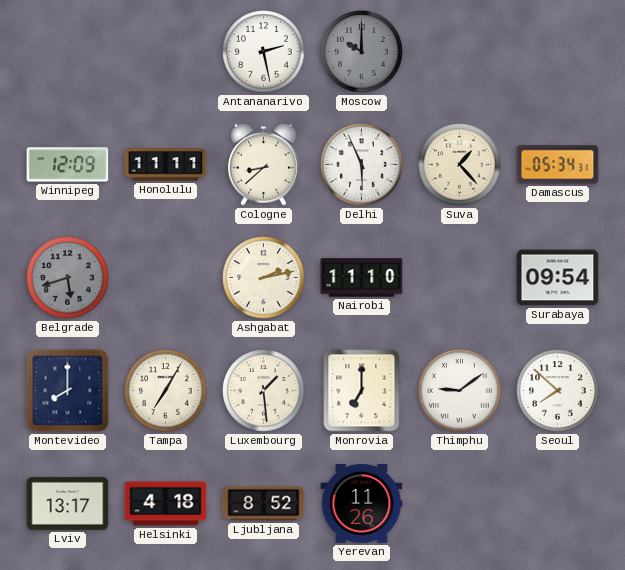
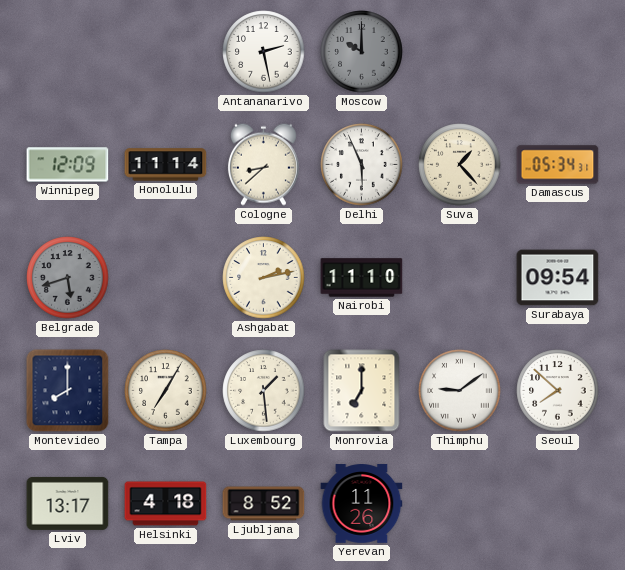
Honolulu: 11:11 -> 11:14
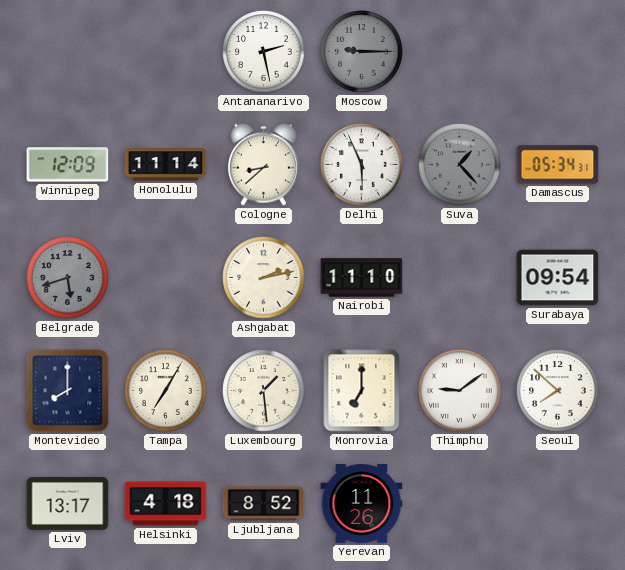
Moscow: 10:00 -> 9:15
Suva dial: cream -> grey
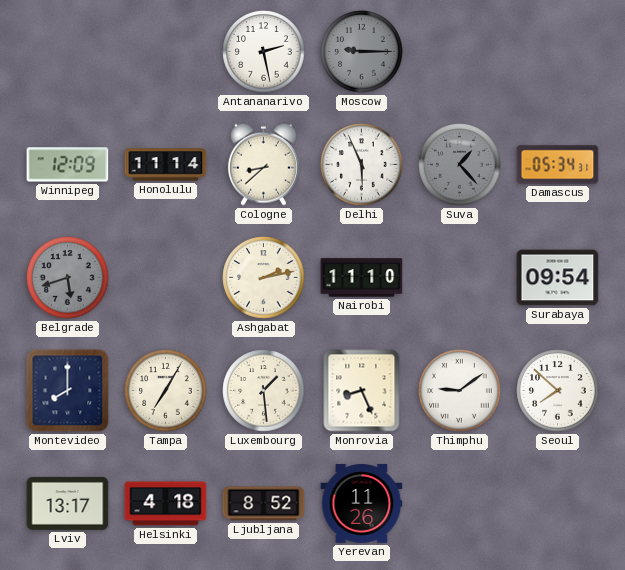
Monrovia: 7:00 -> 8:26
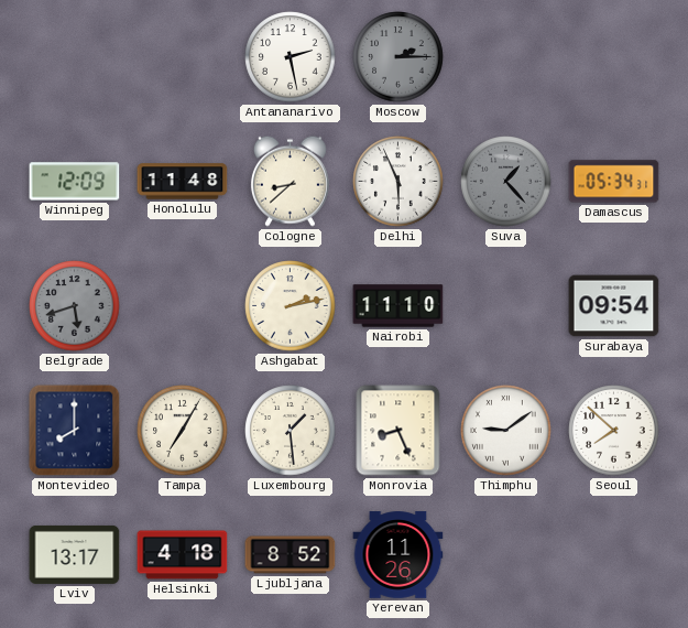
Moscow: 9:15 -> 2:15
Honolulu: 11:14 -> 11:48
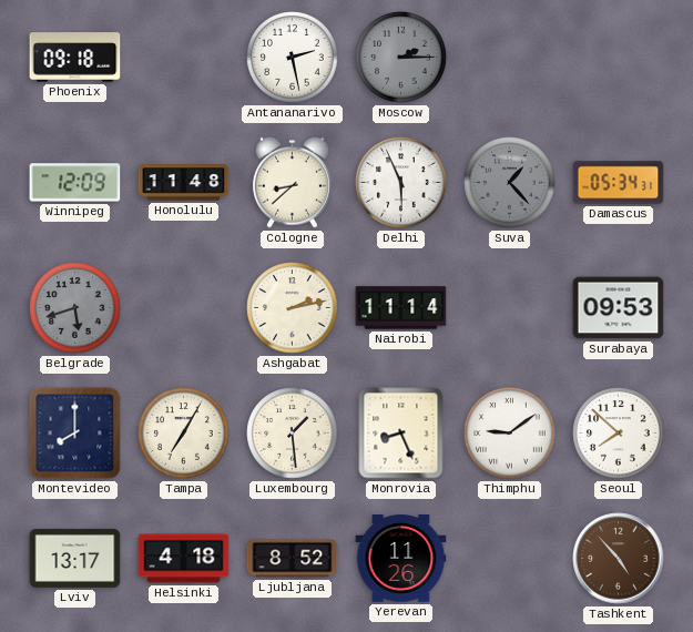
Phoenix: none -> 09:18
Nairobi: 11:10 -> 11:14
Surabaya: 09:54 -> 09:53
Tashkent: none -> 4:53
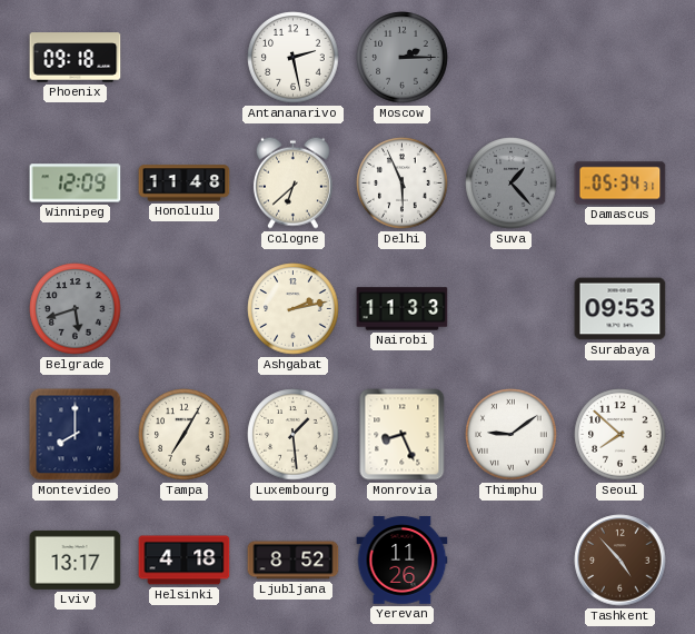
Cologne: 8:38 -> 6:38
Nairobi: 11:14 -> 11:33
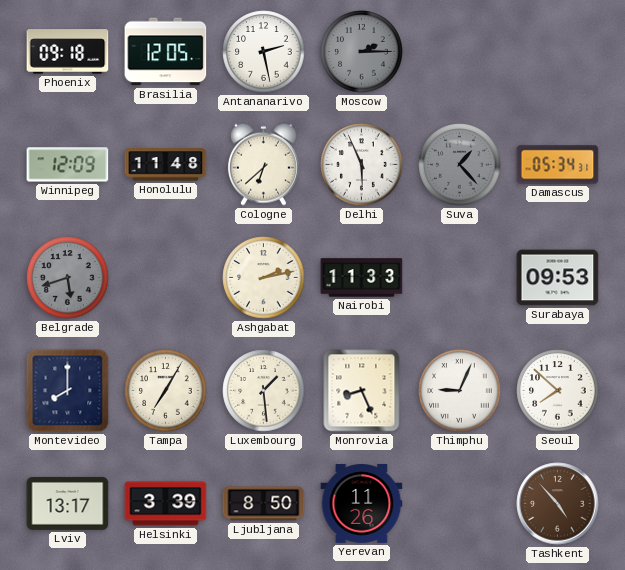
Brasilia: none -> 12:05
Thimphu: 9:09 -> 9:04
Helsinki: 4:18 -> 3:39
Ljubljana: 8:52 -> 8:50
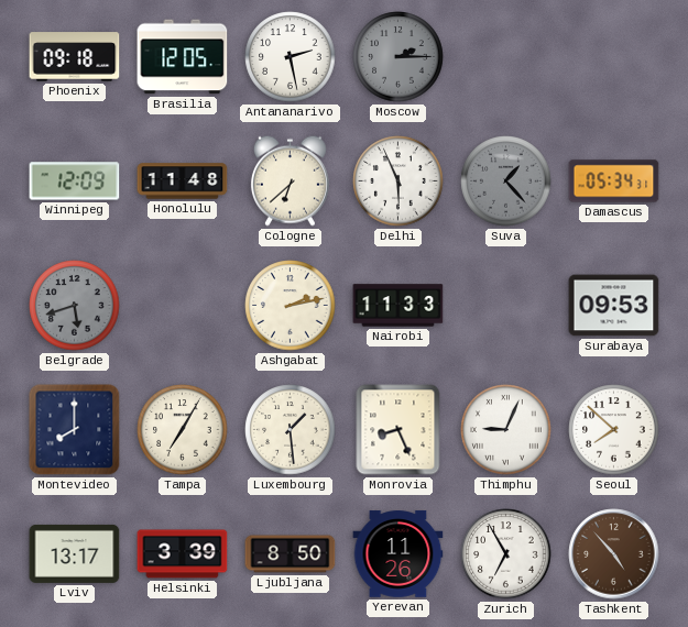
Zurich: none -> 6:55
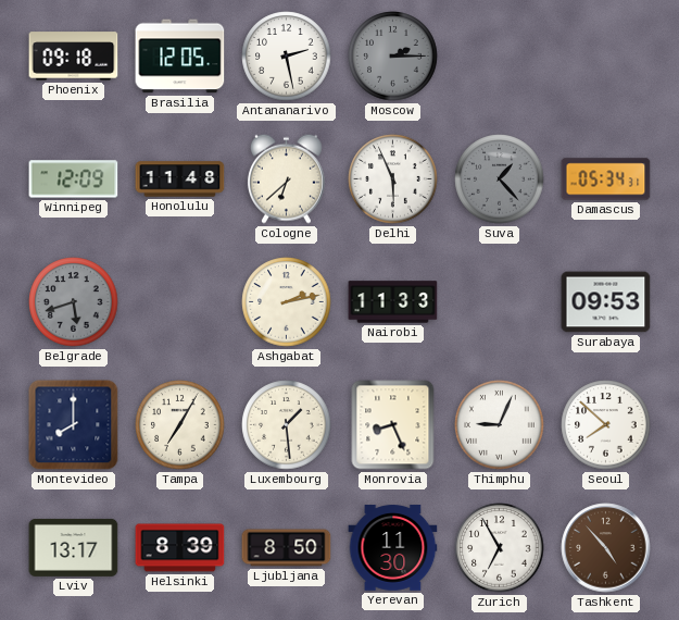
Helsinki: 3:39 -> 8:39
Yerevan: 11:26 -> 11:30
